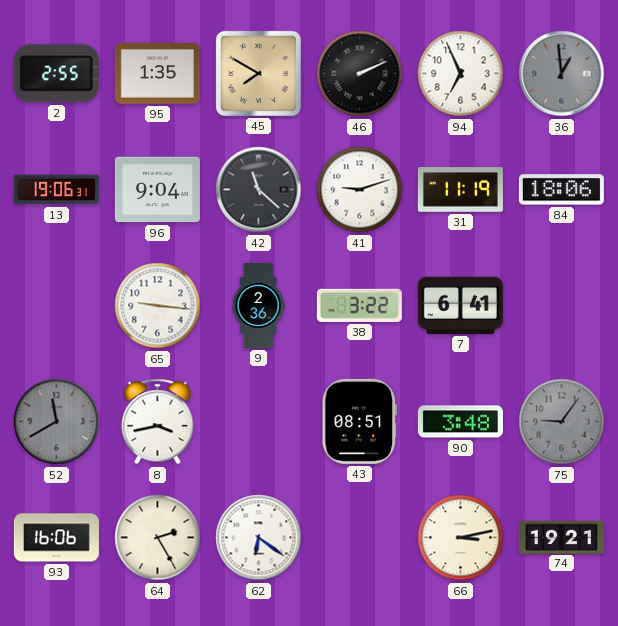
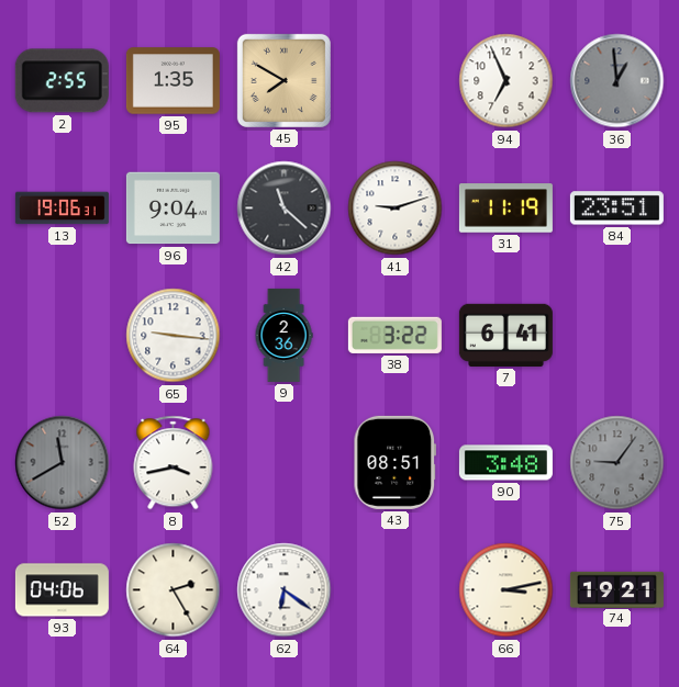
46: 2:11 -> none
84: 18:06 -> 23:51
93: 16:06 -> 04:06
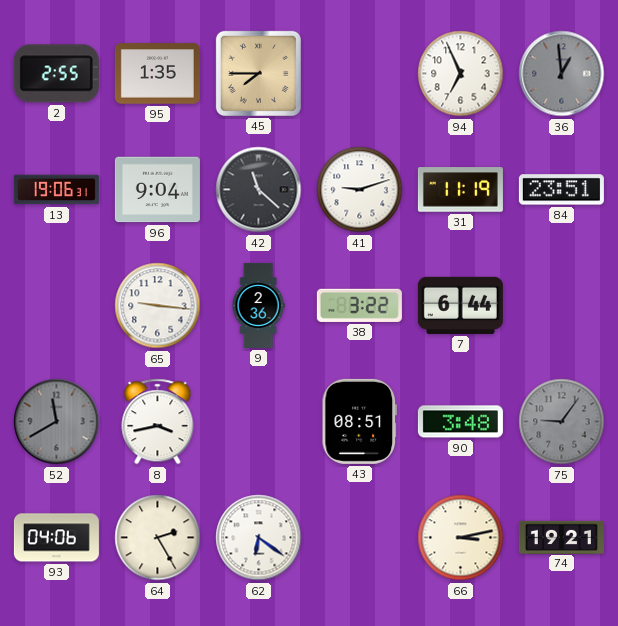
45: 7:50 -> 7:45
7: 6:41 -> 6:44
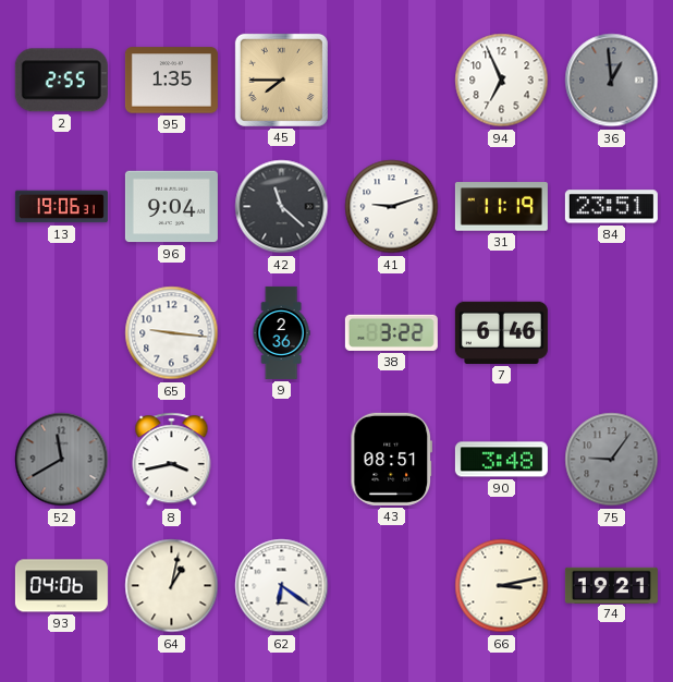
7: 6:44 -> 6:46
64: 2:25 -> 1:02
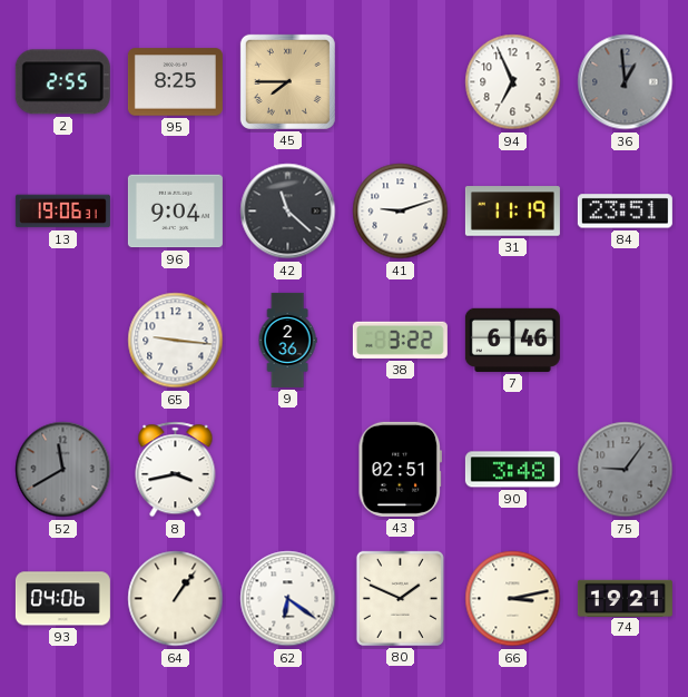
95: 1:35 -> 8:25
43: 08:51 -> 02:51
64: 1:02 -> 1:06
80: none -> 1:49
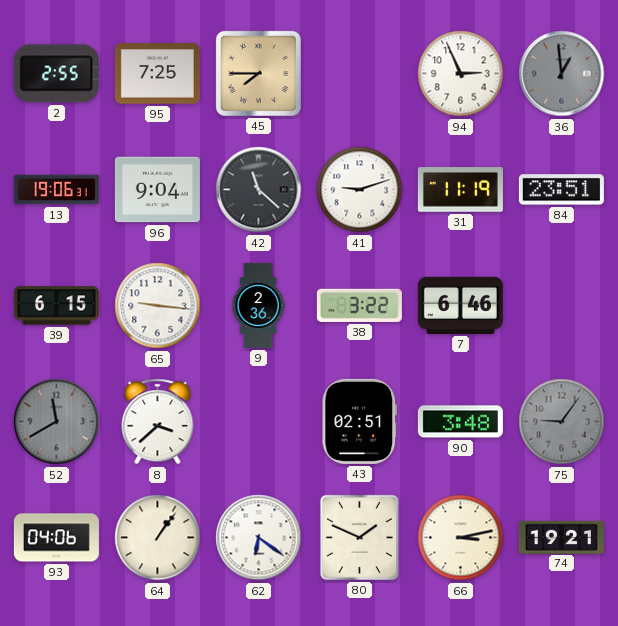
95: 8:25 -> 7:25
94: 6:56 -> 2:56
39: none -> 6:15
8: 3:43 -> 3:38
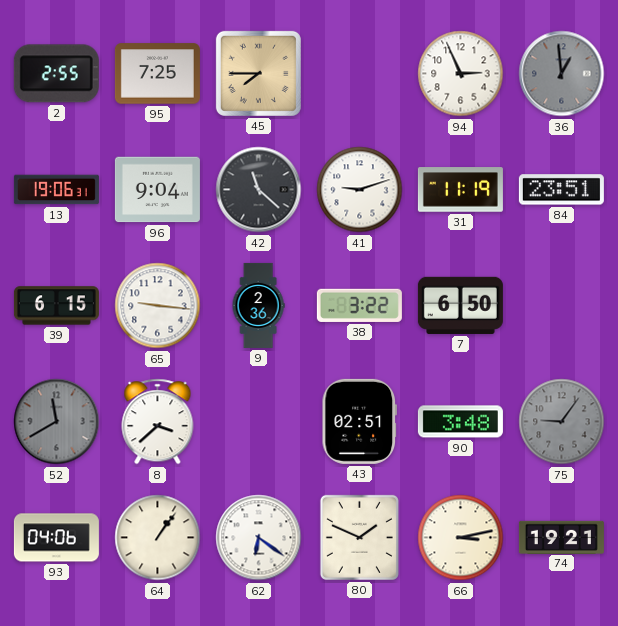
7: 6:46 -> 6:50
